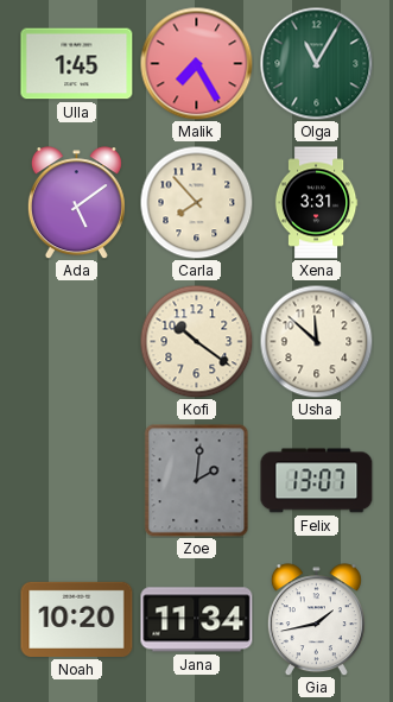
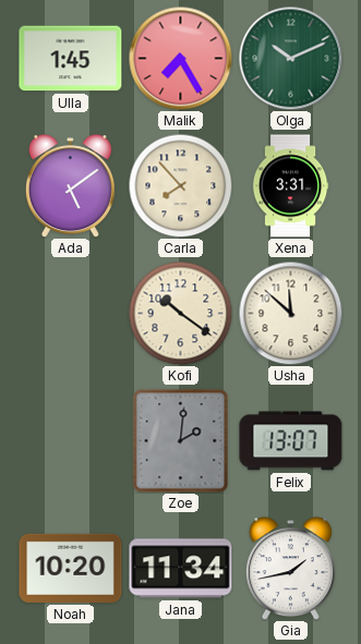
Olga: 11:05 -> 10:11
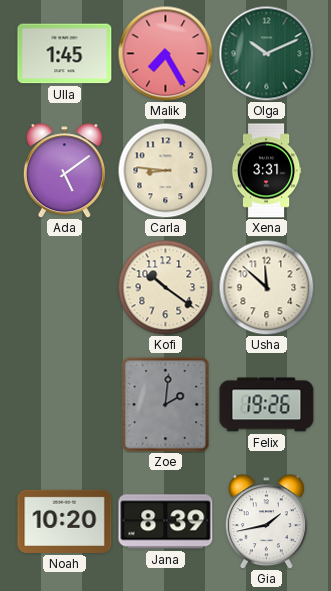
Carla: 7:53 -> 8:46
Felix: 13:07 -> 19:26
Jana: 11:34 -> 8:39
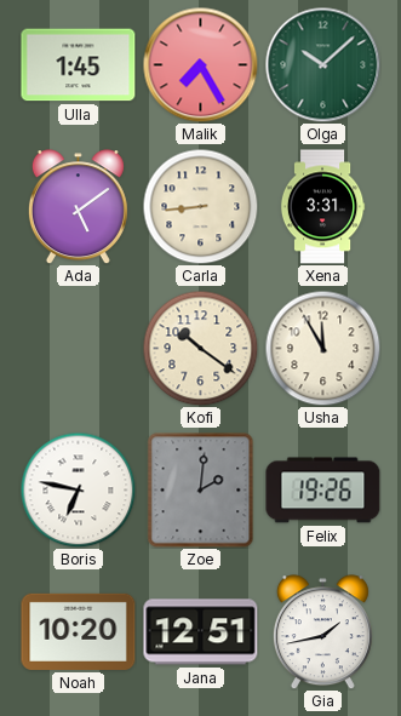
Olga: 10:11 -> 10:08
Carla: 8:46 -> 8:44
Usha: 11:52 -> 11:55
Boris: none -> 6:47
Jana: 8:39 -> 12:51
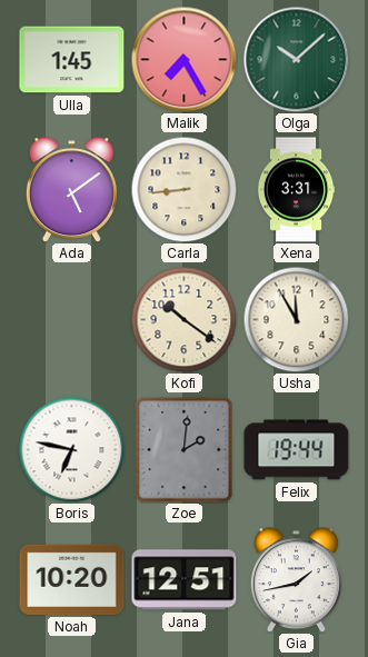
Felix: 19:26 -> 19:44
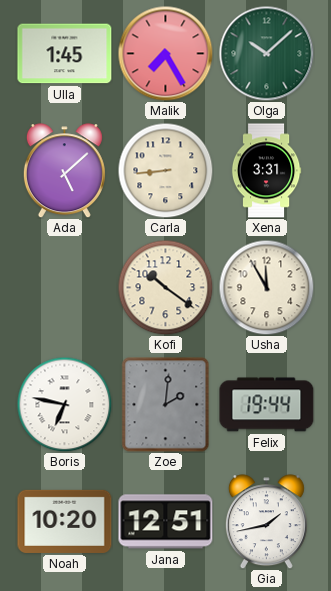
Ada: 5:09 -> 5:08
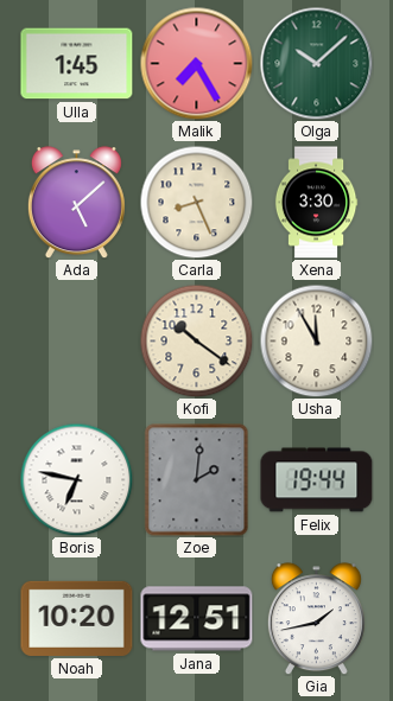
Carla: 8:44 -> 8:26
Xena: 3:31 -> 3:30
